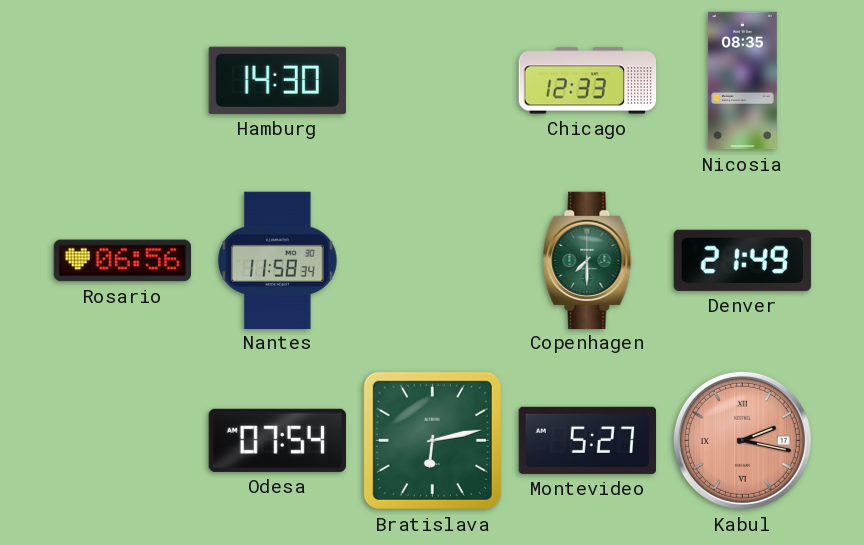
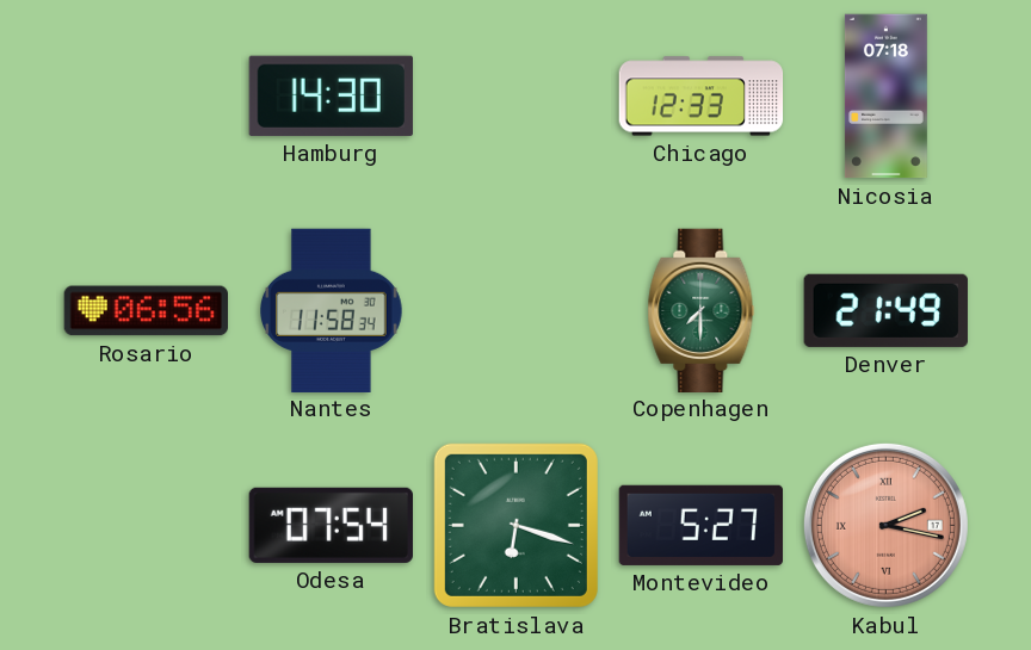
Nicosia: 08:35 -> 07:18
Bratislava: 6:13 -> 6:18
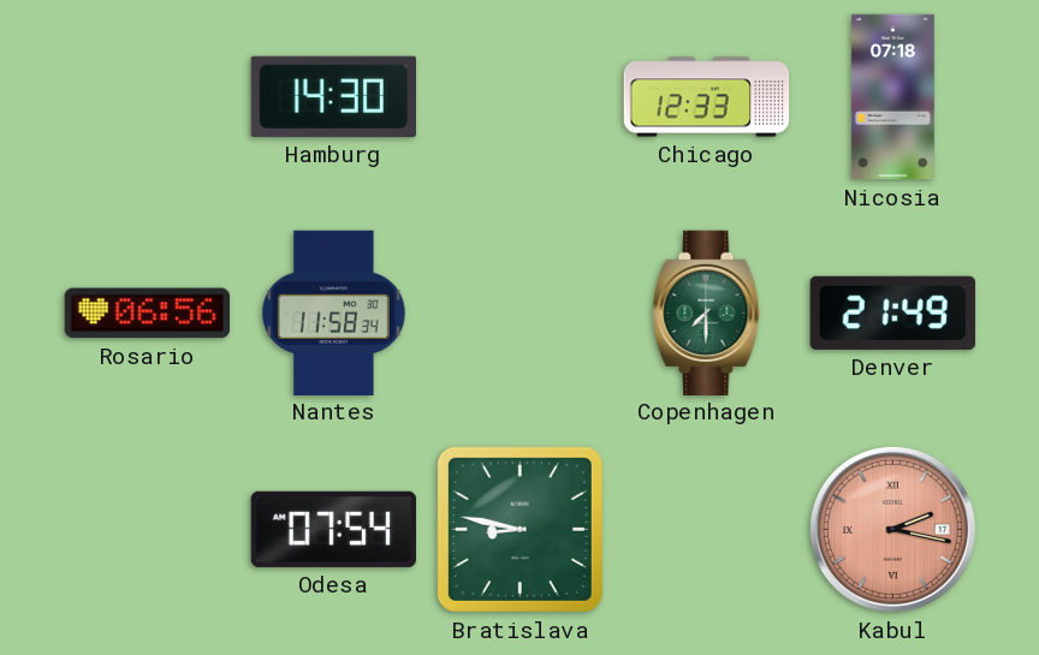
Bratislava: 6:18 -> 8:47
Montevideo: 5:27 -> none
